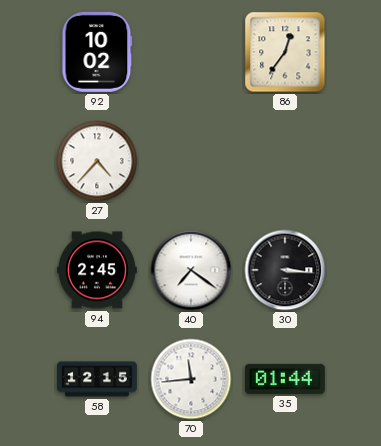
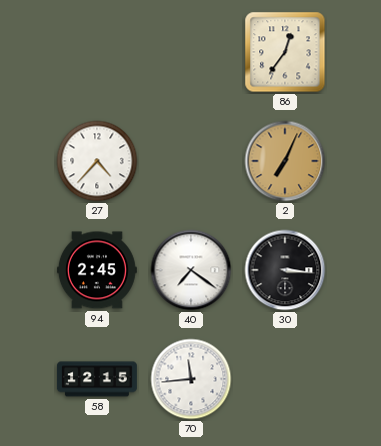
92: 10:02 -> none
2: none -> 7:04
35: 01:44 -> none
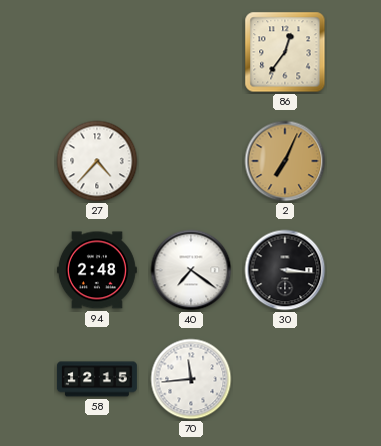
94: 2:45 -> 2:48
